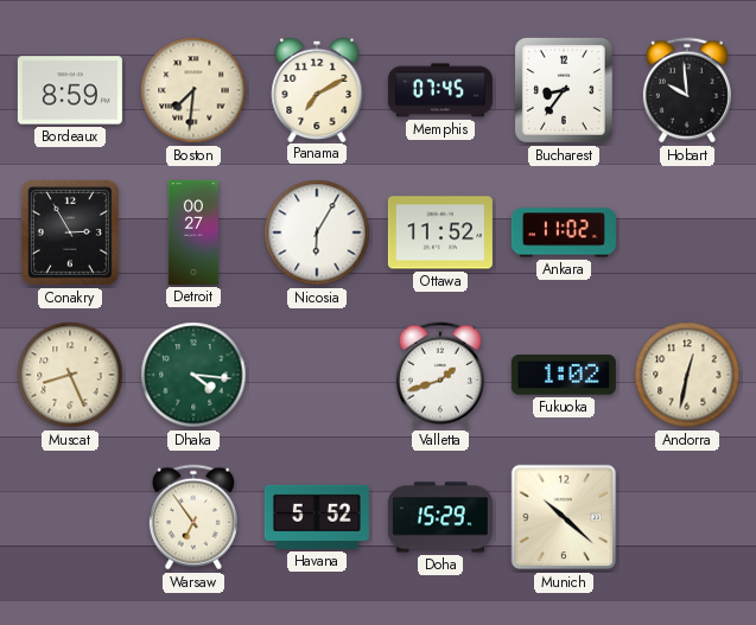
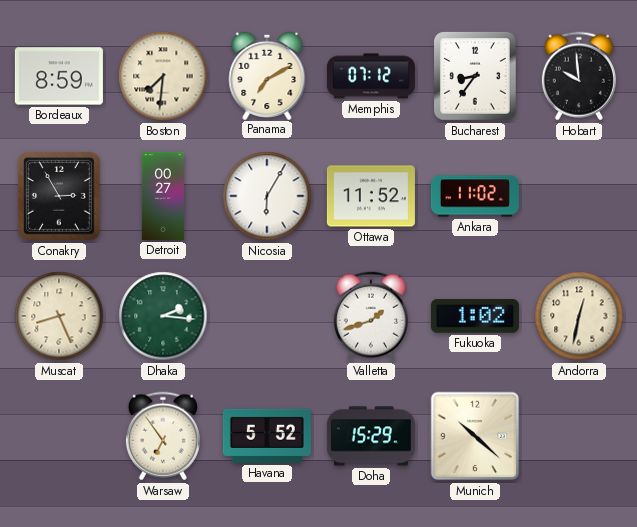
Memphis: 07:45 -> 07:12
Dhaka: 4:16 -> 2:16
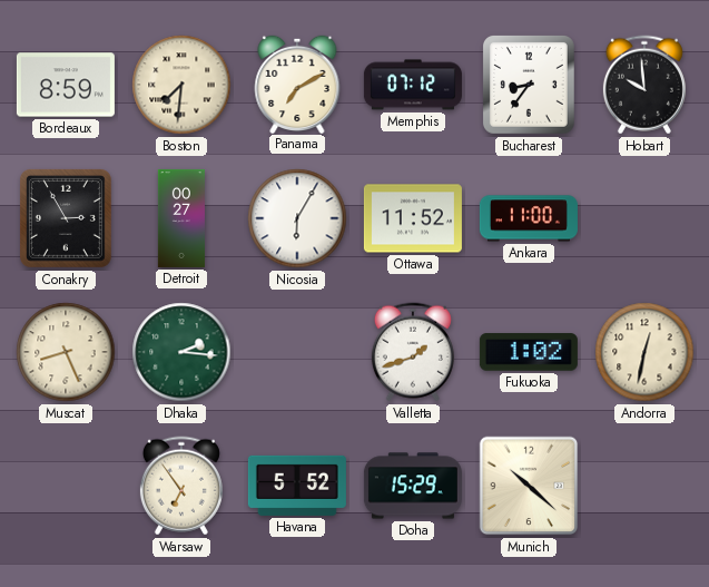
Ankara: 11:02 -> 11:00
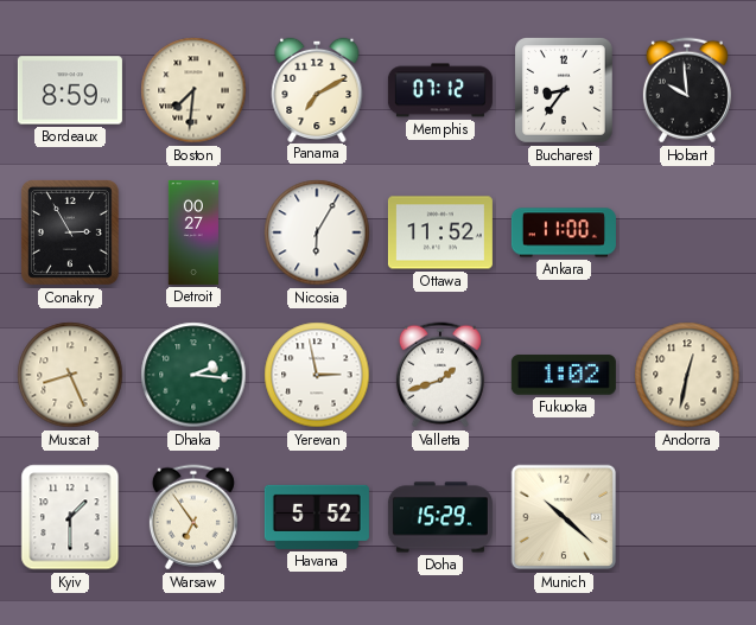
Yerevan: none -> 2:58
Kyiv: none -> 1:30
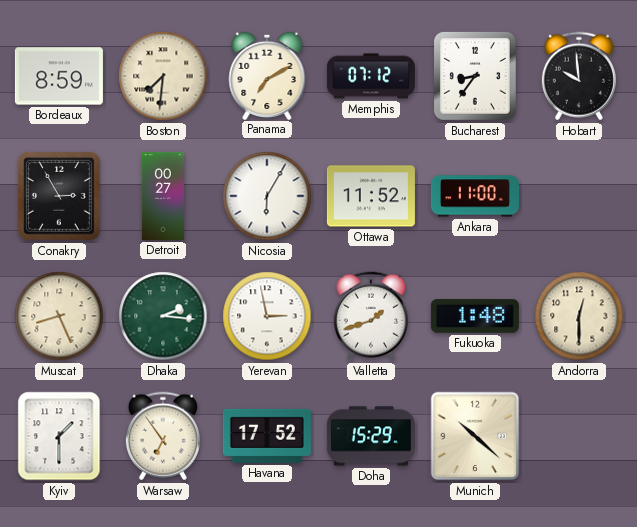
Fukuoka: 1:02 -> 1:48
Andorra: 12:32 -> 12:30
Havana: 5:52 -> 17:52
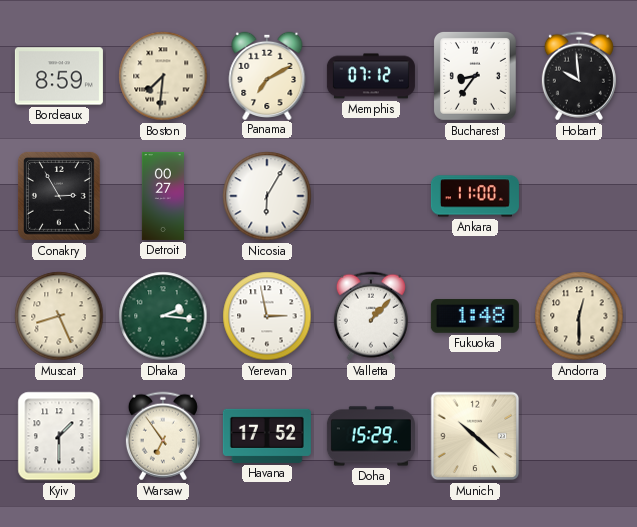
Ottawa: 11:52 -> none
Valletta: 1:42 -> 1:07
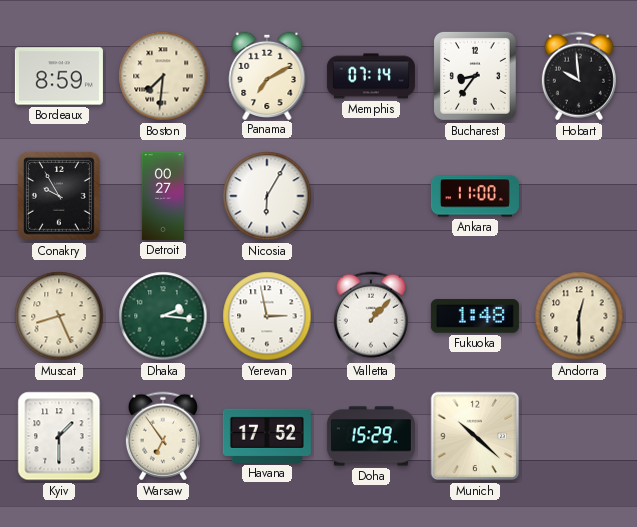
Memphis: 07:12 -> 07:14
Conakry: 2:55 -> 9:55
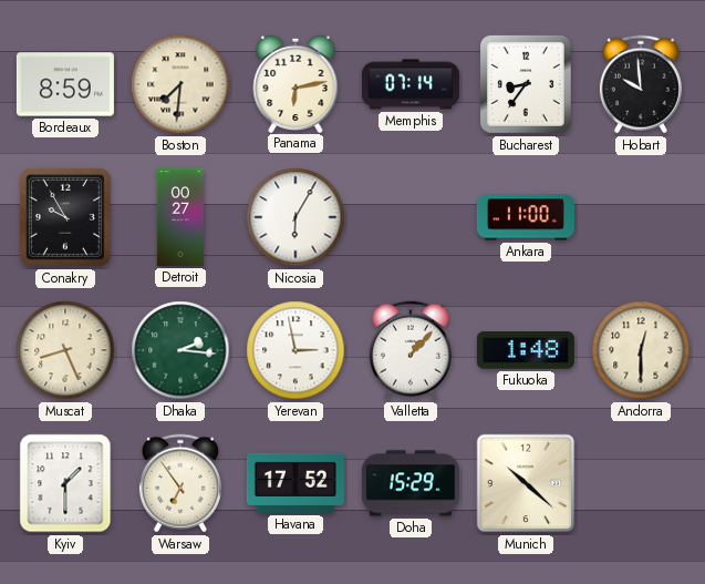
Panama: 7:10 -> 6:13
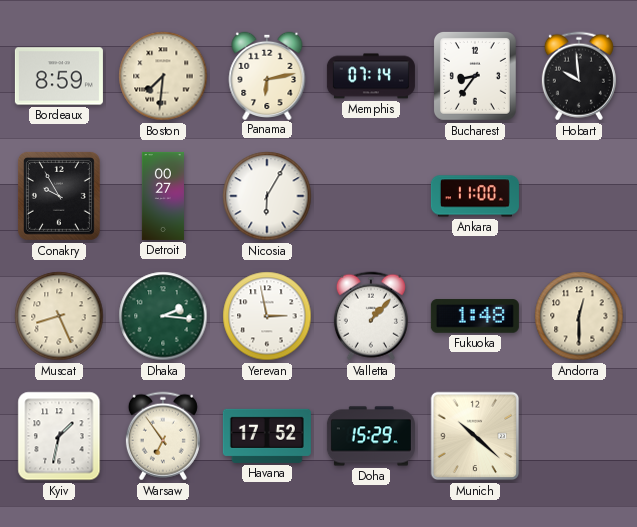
Kyiv: 1:30 -> 1:32
